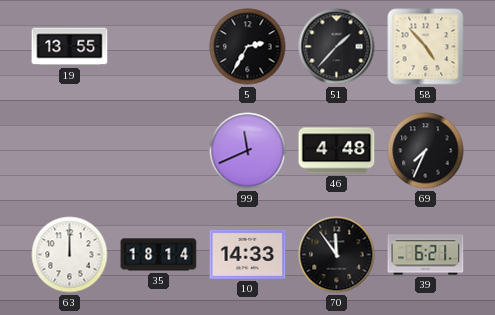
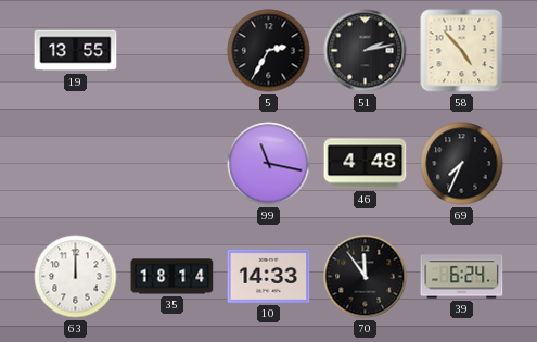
51: 1:37 -> 2:13
99: 11:41 -> 11:17
39: 6:21 -> 6:24
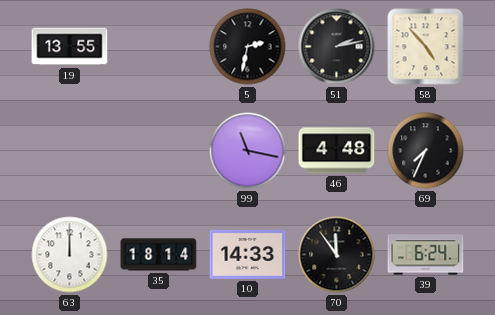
5: 2:35 -> 2:32
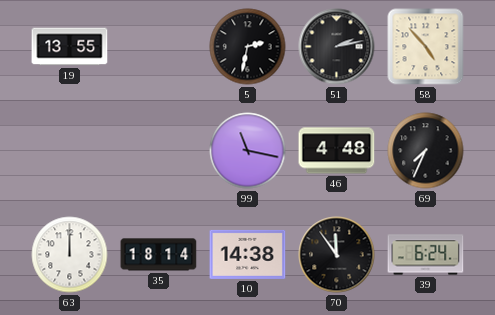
10: 14:33 -> 14:38
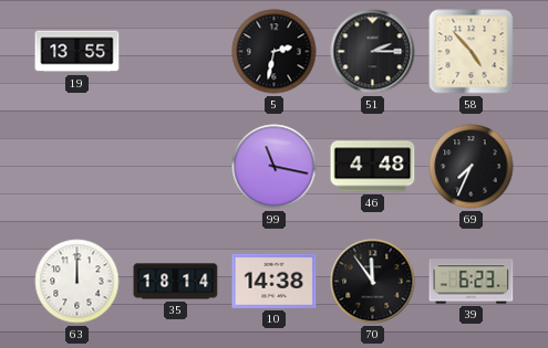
51: 2:13 -> 2:15
39: 6:24 -> 6:23
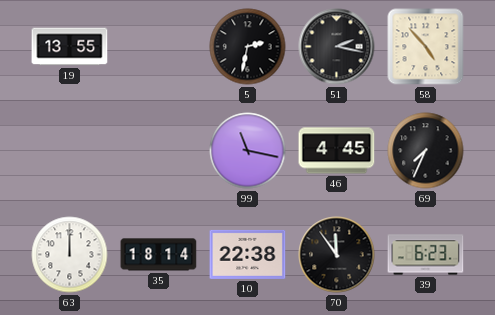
51: 2:15 -> 2:17
46: 4:48 -> 4:45
10: 14:38 -> 22:38
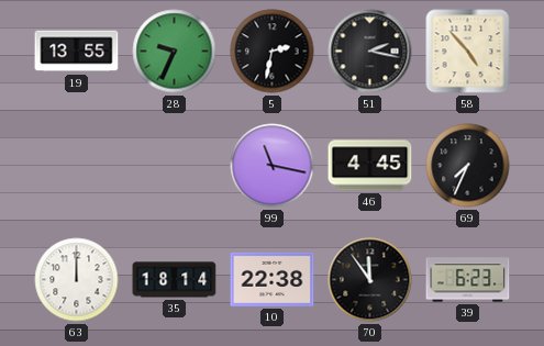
28: none -> 9:34
